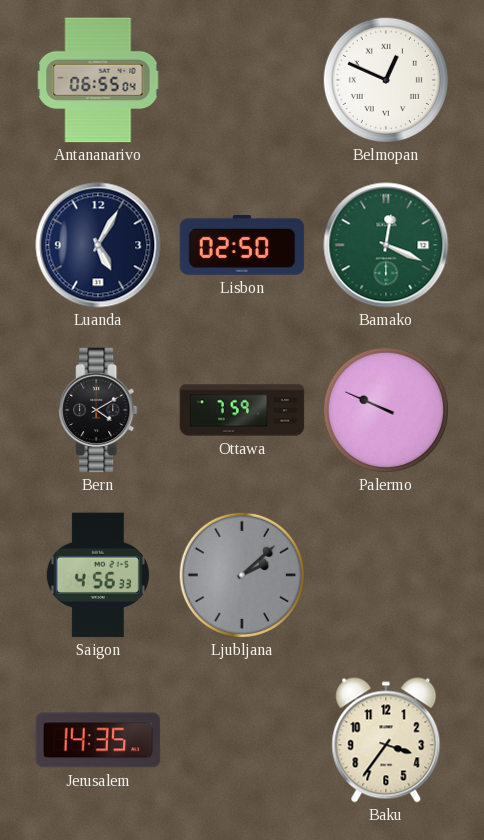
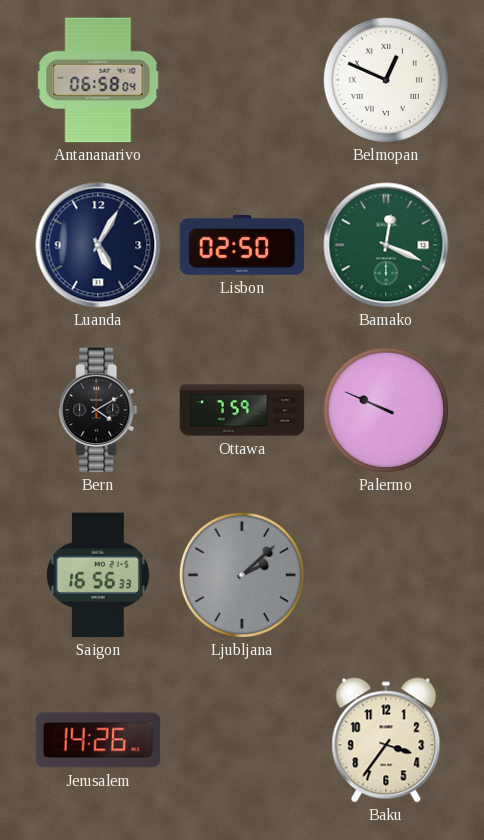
Antananarivo: 06:55 -> 06:58
Saigon: 4:56 -> 16:56
Jerusalem: 14:35 -> 14:26
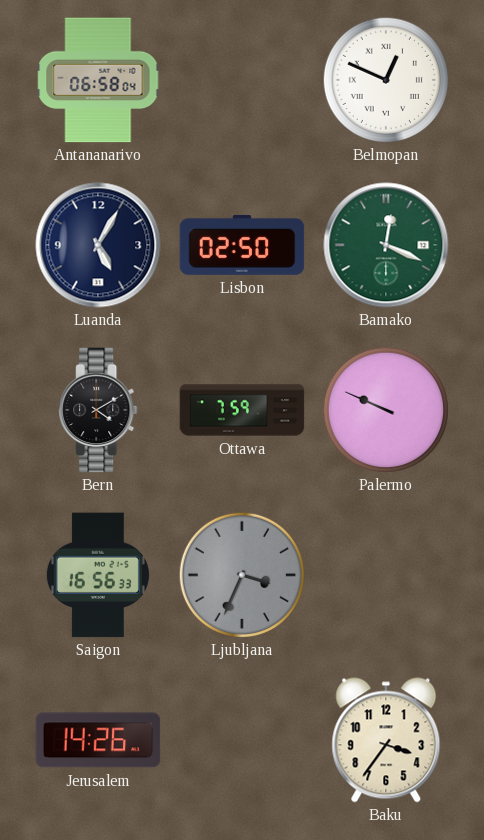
Ljubljana: 2:08 -> 3:34
